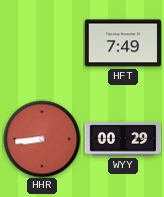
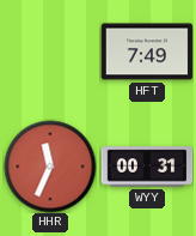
HHR: 8:44 -> 11:34
WYY: 00:29 -> 00:31
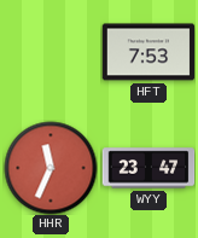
HFT: 7:49 -> 7:53
WYY: 00:31 -> 23:47
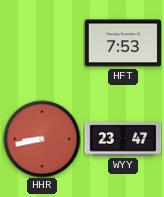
HHR: 11:34 -> 8:43
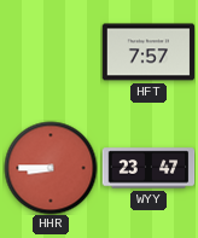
HFT: 7:53 -> 7:57
HHR: 8:43 -> 8:45
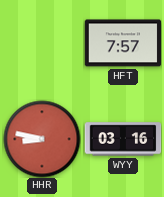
HHR: 8:45 -> 8:47
WYY: 23:47 -> 03:16
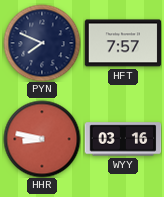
PYN: none -> 7:49
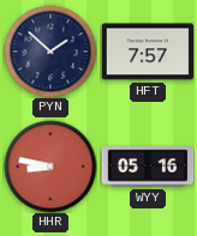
PYN: 7:49 -> 1:52
WYY: 03:16 -> 05:16
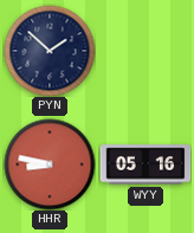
HFT: 7:57 -> none
